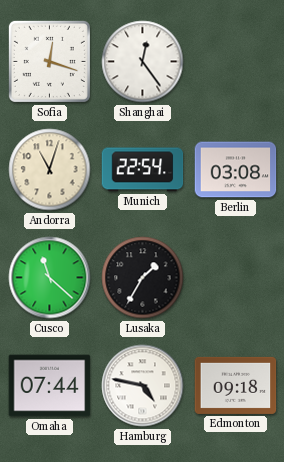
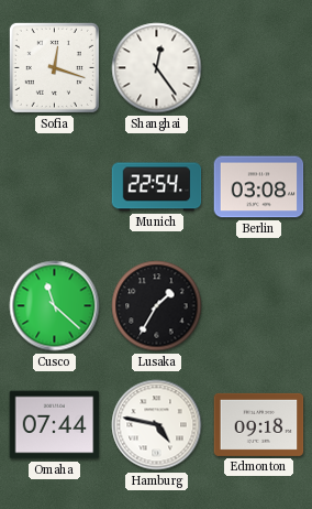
Andorra: 11:03 -> none
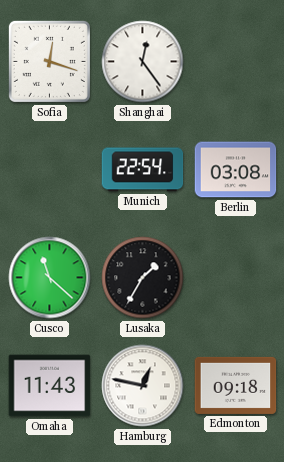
Omaha: 07:44 -> 11:43
Hamburg: 4:47 -> 12:47
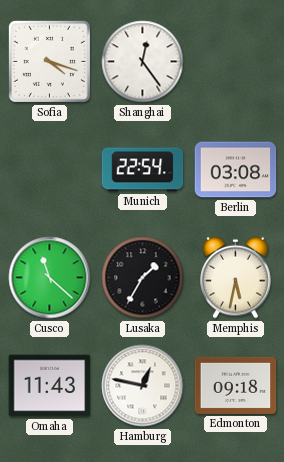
Sofia: 12:18 -> 4:18
Memphis: none -> 5:32
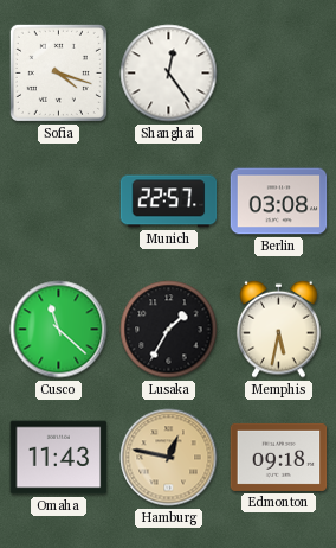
Munich: 22:54 -> 22:57
Hamburg dial: white -> champagne
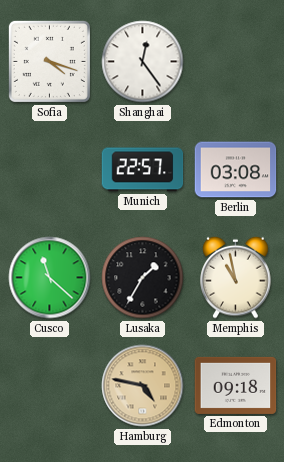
Memphis: 5:32 -> 10:58
Omaha: 11:43 -> none
Hamburg: 12:47 -> 4:47
